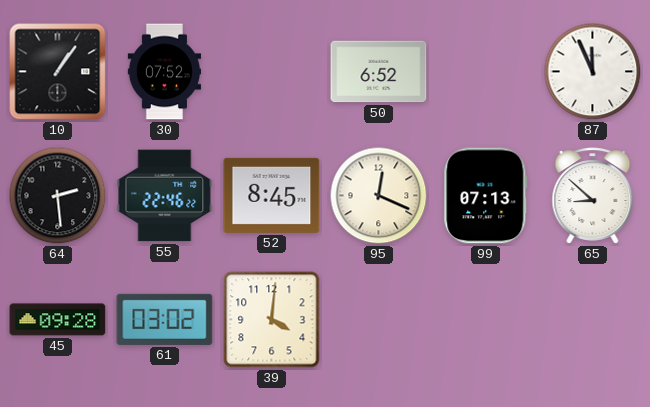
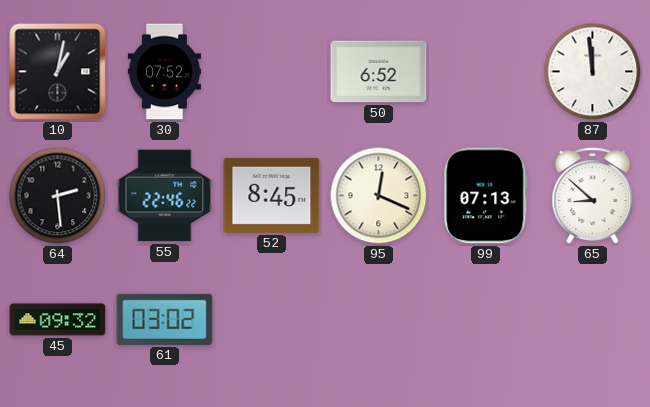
10: 1:06 -> 1:02
87: 11:56 -> 11:59
45: 09:28 -> 09:32
39: 4:01 -> none
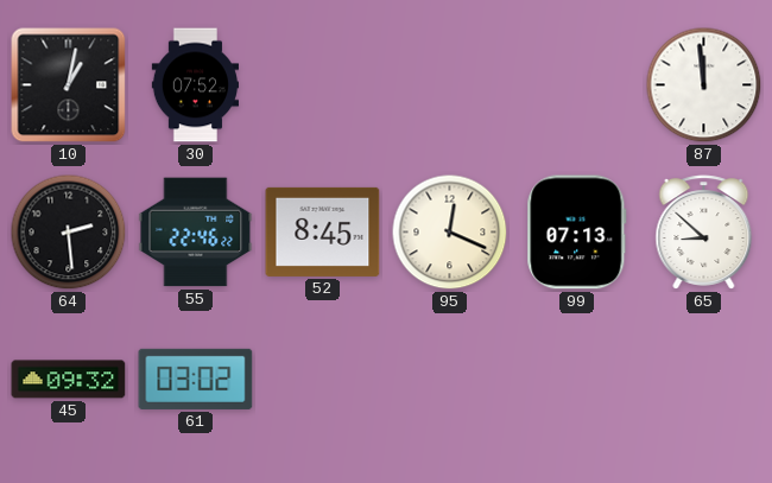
50: 6:52 -> none
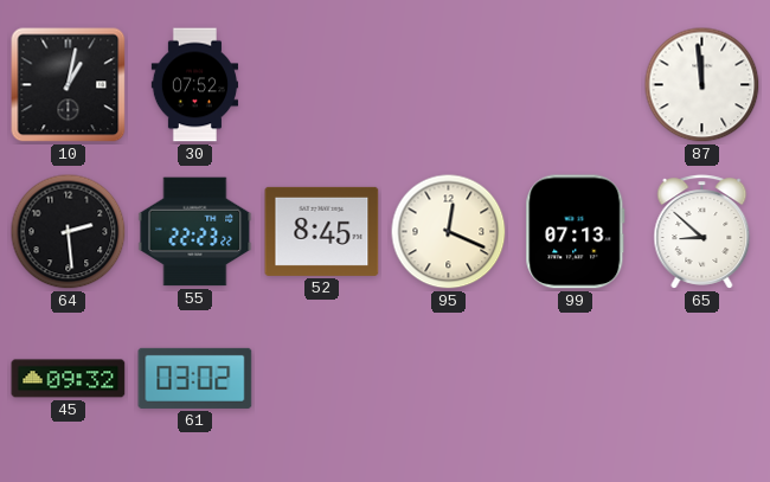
55: 22:46 -> 22:23
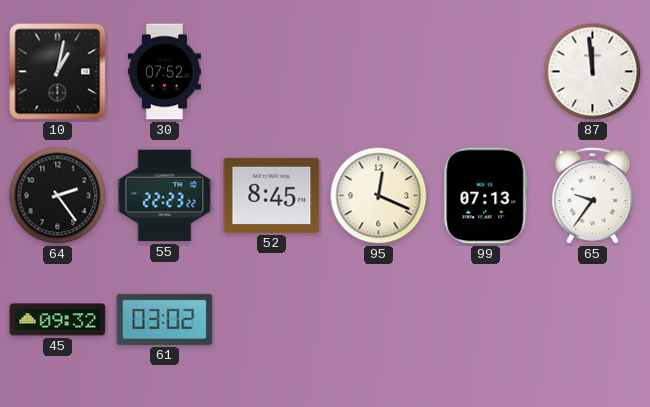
64: 2:29 -> 2:24
65: 8:52 -> 9:36
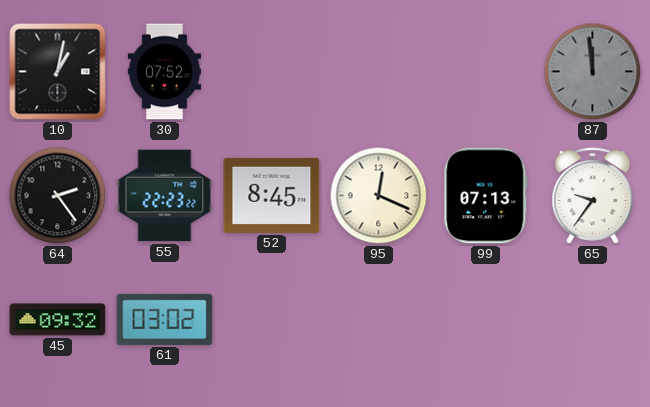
87 dial: white -> grey
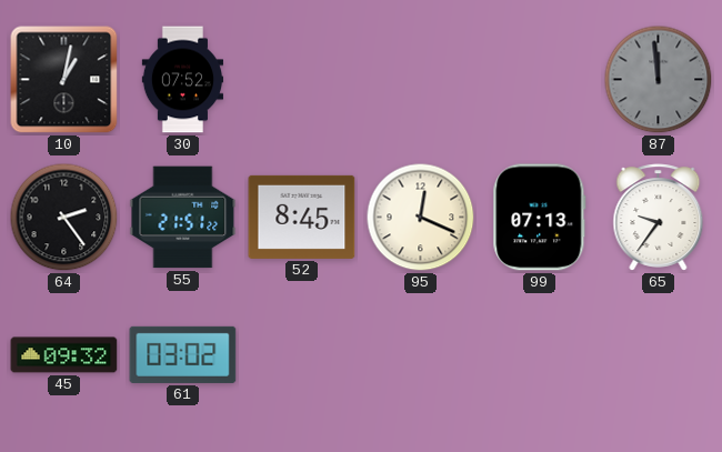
55: 22:23 -> 21:51
